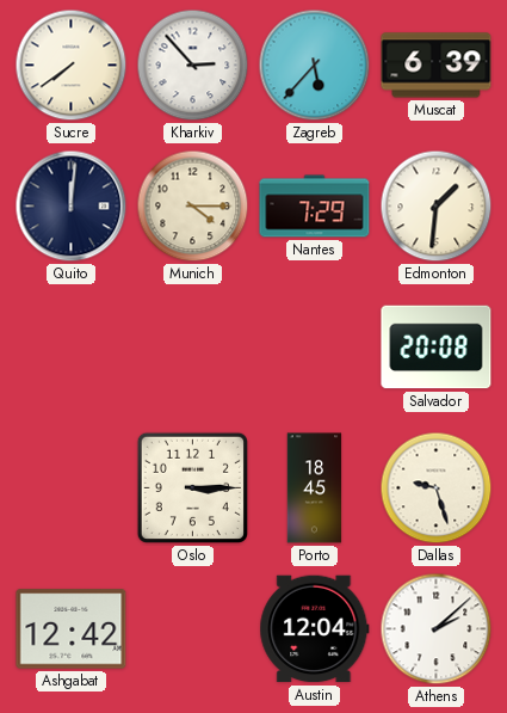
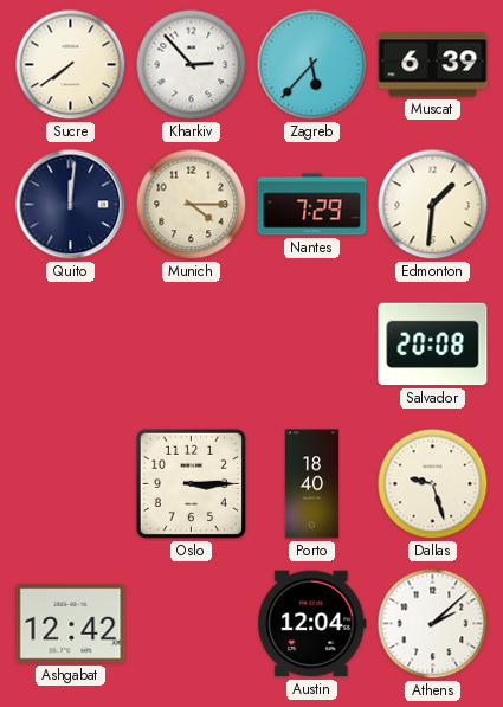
Porto: 18:45 -> 18:40
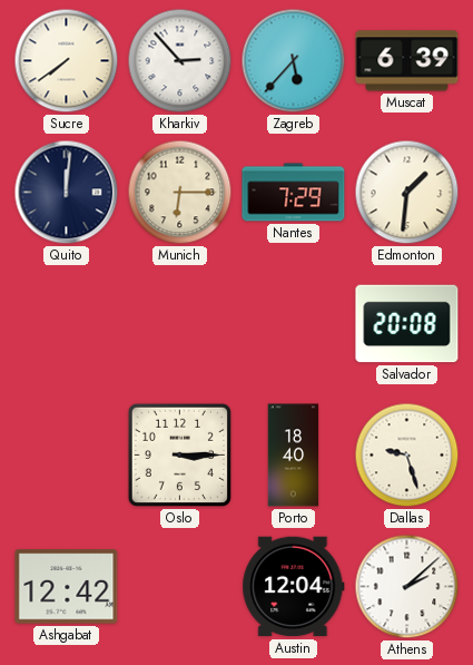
Munich: 4:15 -> 6:15
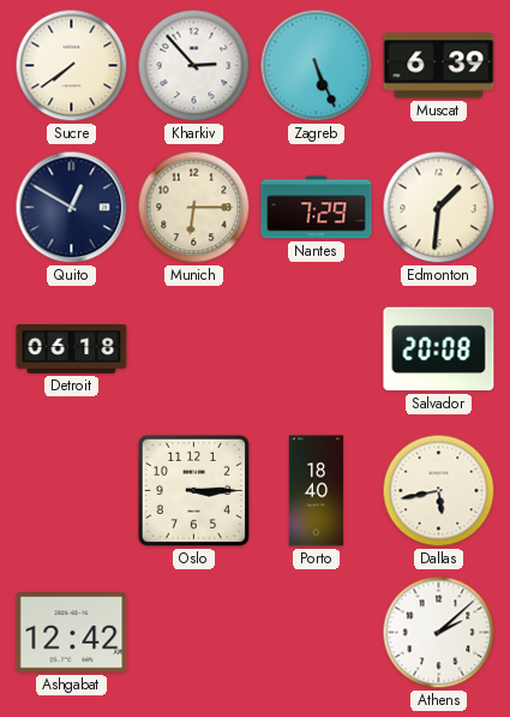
Zagreb: 5:37 -> 5:26
Quito: 12:01 -> 12:50
Detroit: none -> 06:18
Dallas: 9:27 -> 5:43
Austin: 12:04 -> none
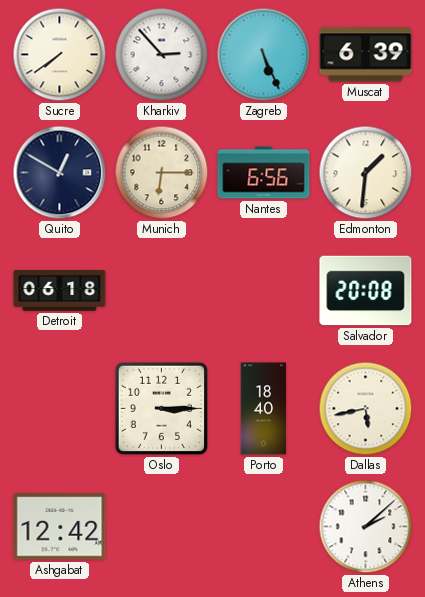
Nantes: 7:29 -> 6:56
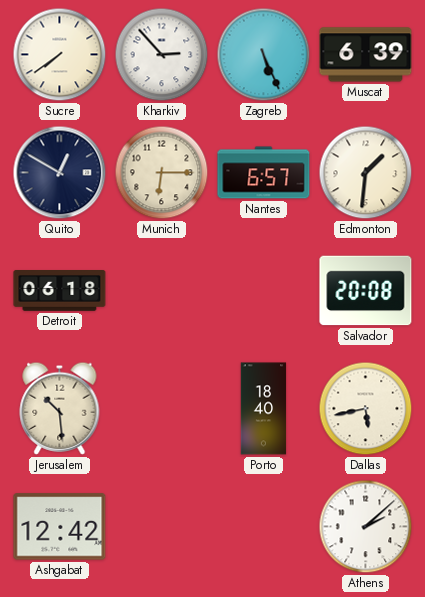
Nantes: 6:56 -> 6:57
Jerusalem: none -> 10:29
Oslo: 3:15 -> none
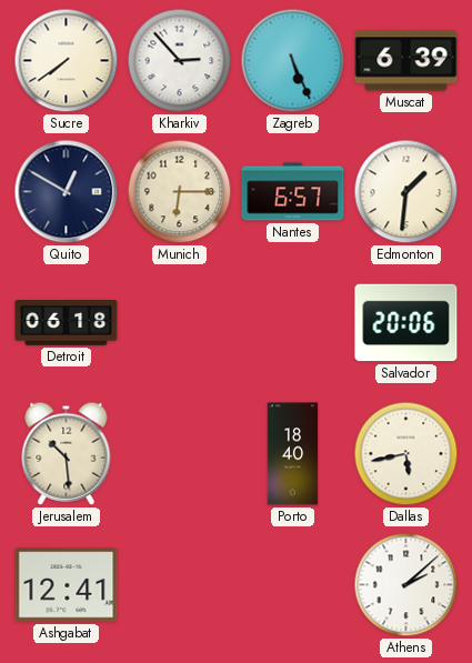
Salvador: 20:08 -> 20:06
Ashgabat: 12:42 -> 12:41
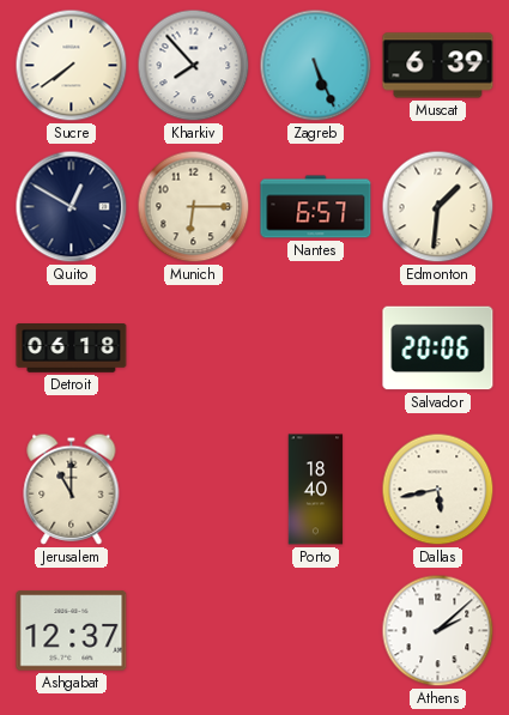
Kharkiv: 2:53 -> 7:53
Jerusalem: 10:29 -> 11:00
Ashgabat: 12:41 -> 12:37
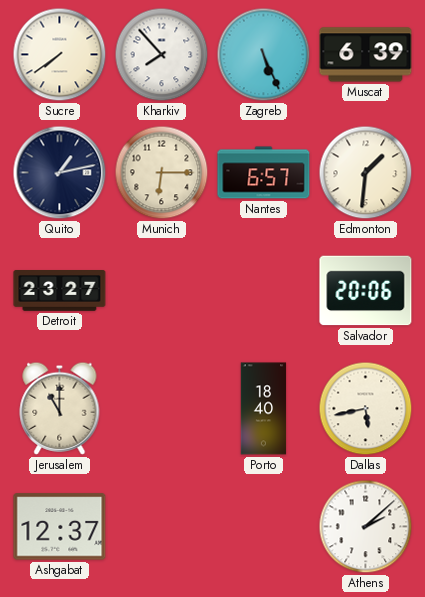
Quito: 12:50 -> 1:13
Detroit: 06:18 -> 23:27
